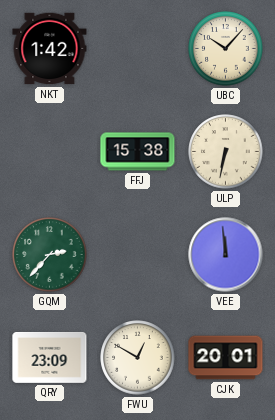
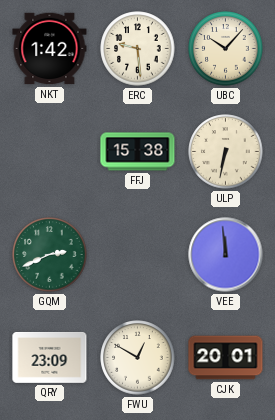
ERC: none -> 9:29
GQM: 2:37 -> 2:41
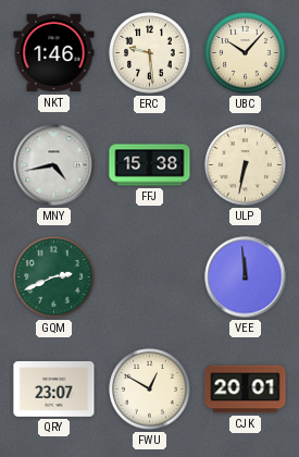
NKT: 1:42 -> 1:46
MNY: none -> 4:43
QRY: 23:09 -> 23:07
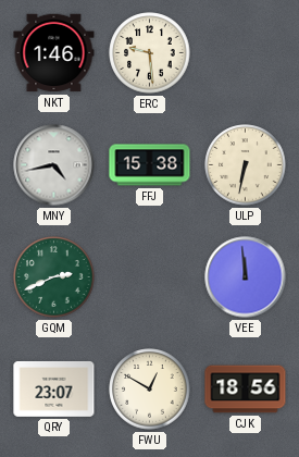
UBC: 10:07 -> none
CJK: 20:01 -> 18:56
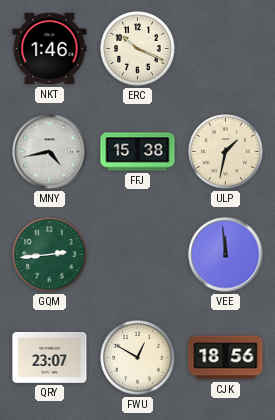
ERC: 9:29 -> 10:19
ULP: 6:32 -> 1:32
GQM: 2:41 -> 2:44
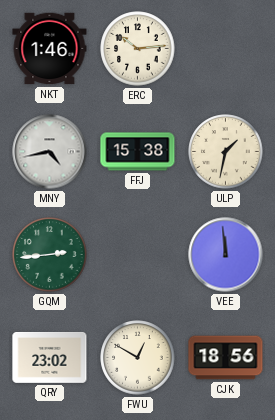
ERC: 10:19 -> 10:14
QRY: 23:07 -> 23:02
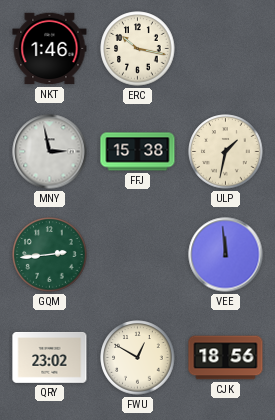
ERC: 10:14 -> 10:17
MNY: 4:43 -> 2:58
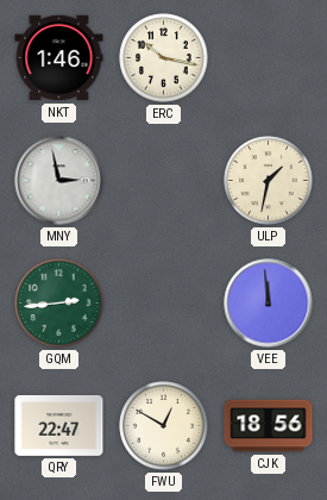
FFJ: 15:38 -> none
QRY: 23:02 -> 22:47
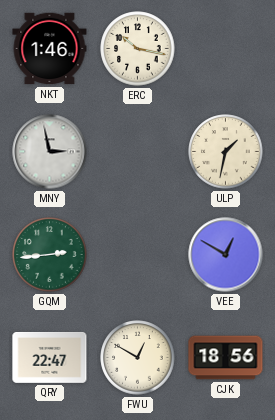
VEE: 11:59 -> 12:50
